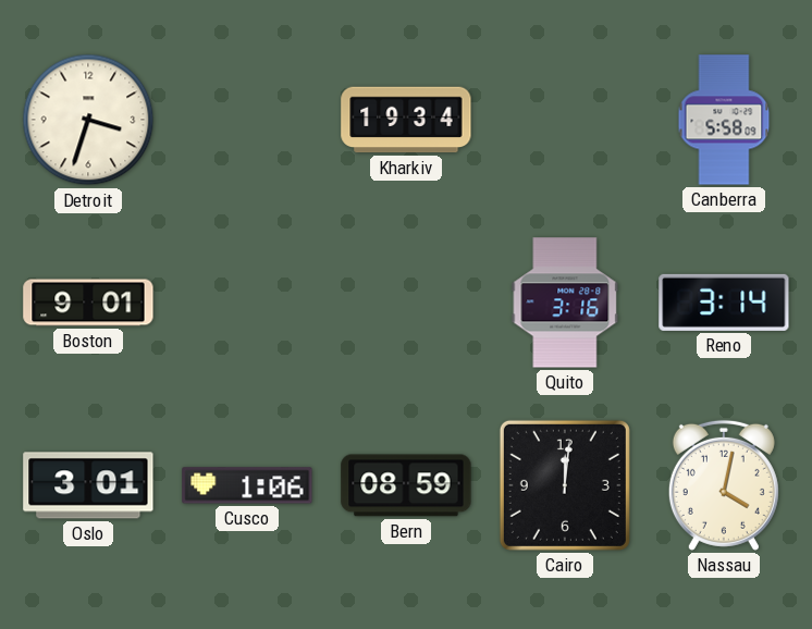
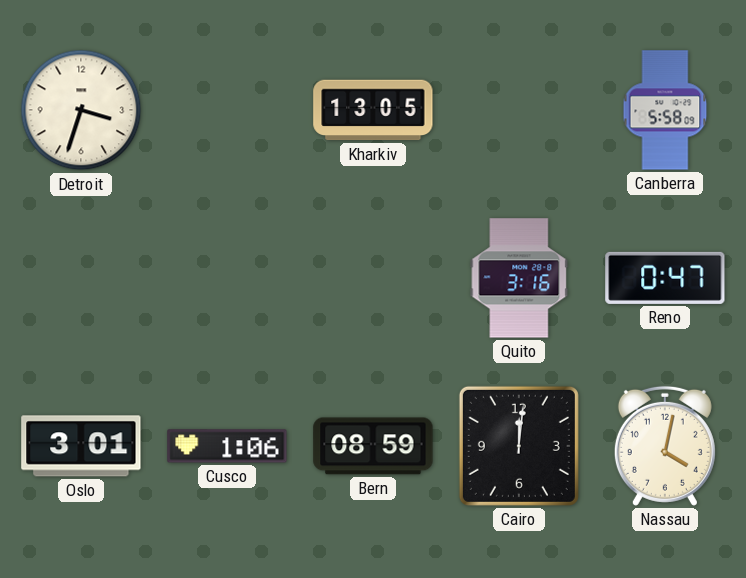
Kharkiv: 19:34 -> 13:05
Boston: 9:01 -> none
Reno: 3:14 -> 0:47
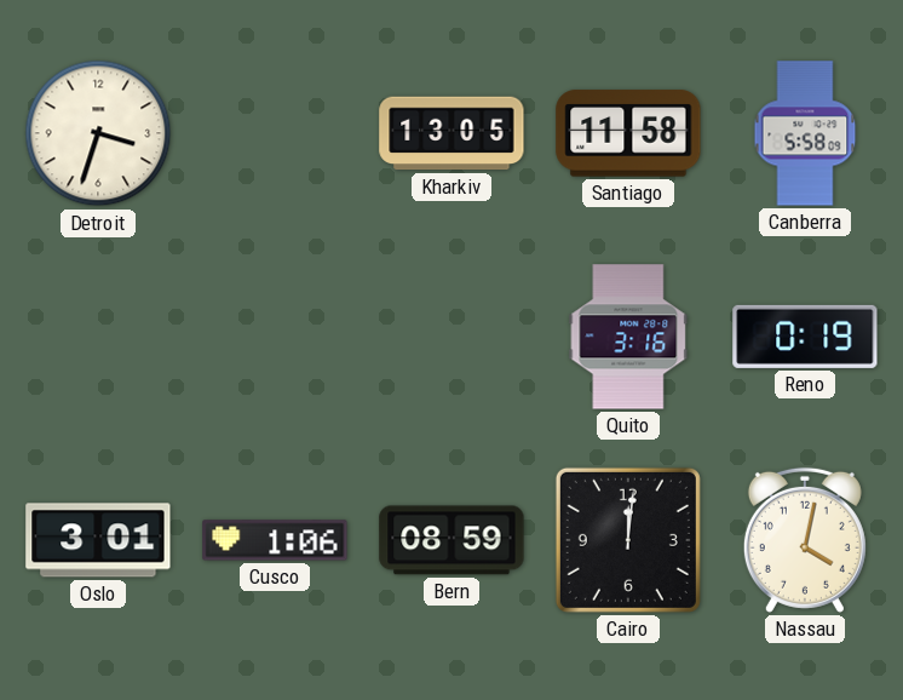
Santiago: none -> 11:58
Reno: 0:47 -> 0:19
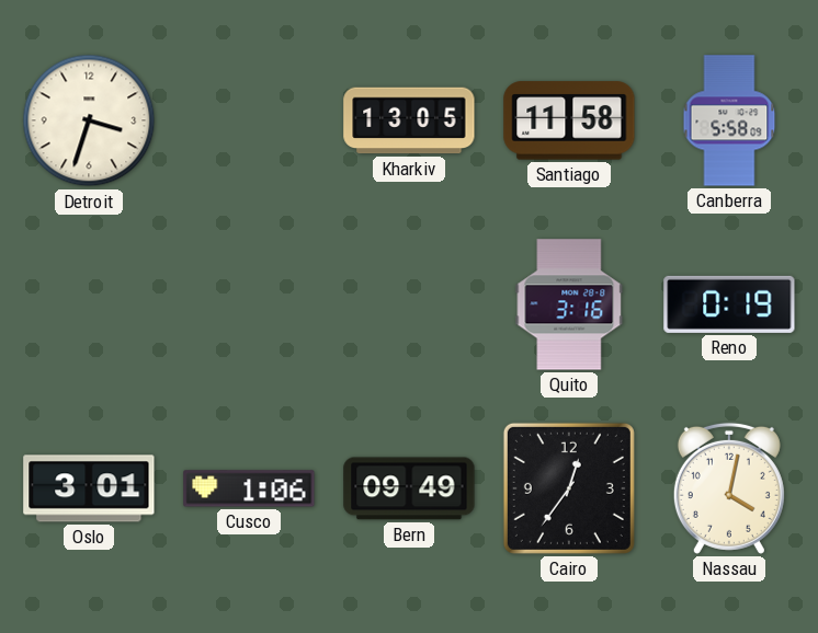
Bern: 08:59 -> 09:49
Cairo: 12:01 -> 12:36
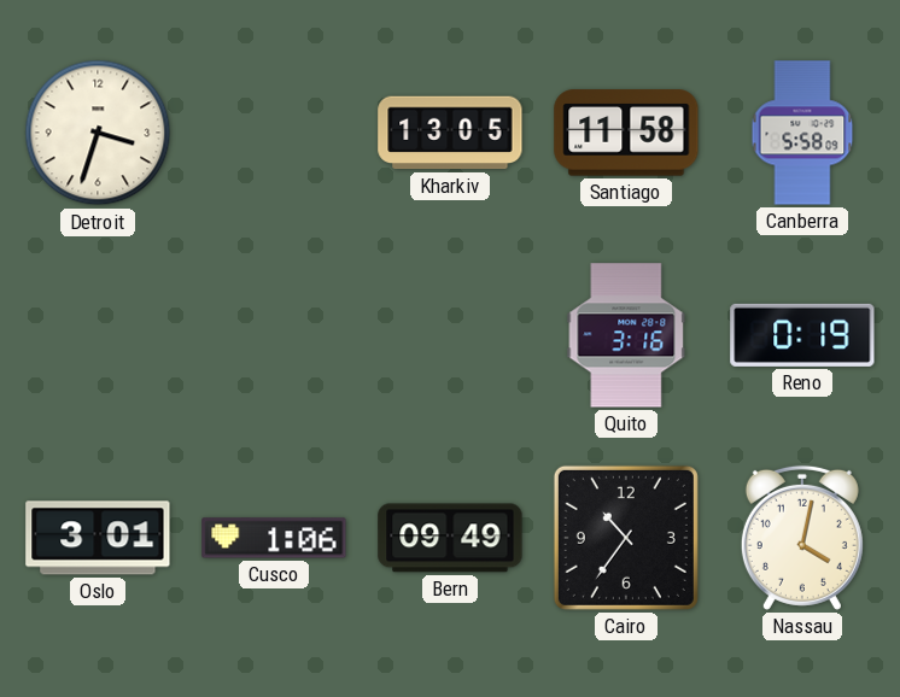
Cairo: 12:36 -> 10:36
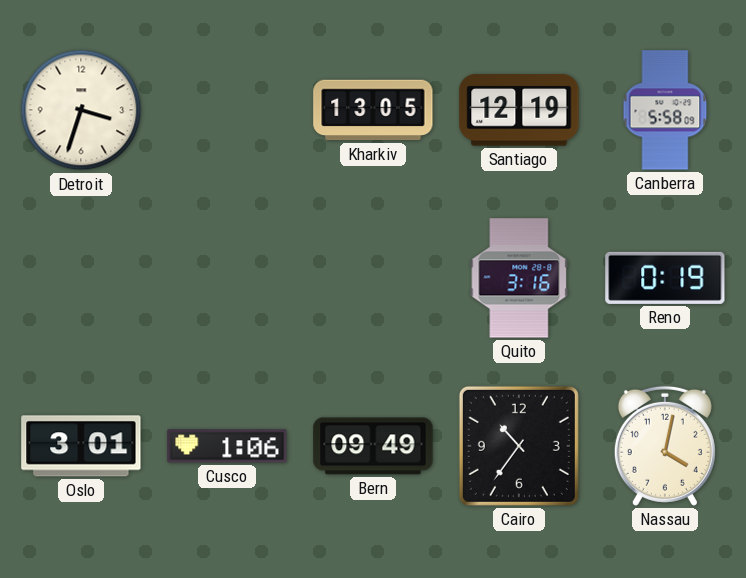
Santiago: 11:58 -> 12:19
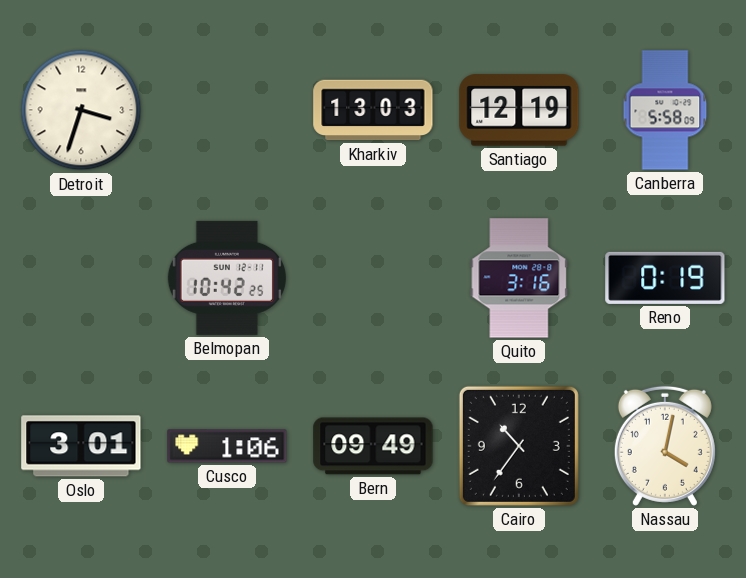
Kharkiv: 13:05 -> 13:03
Belmopan: none -> 10:42
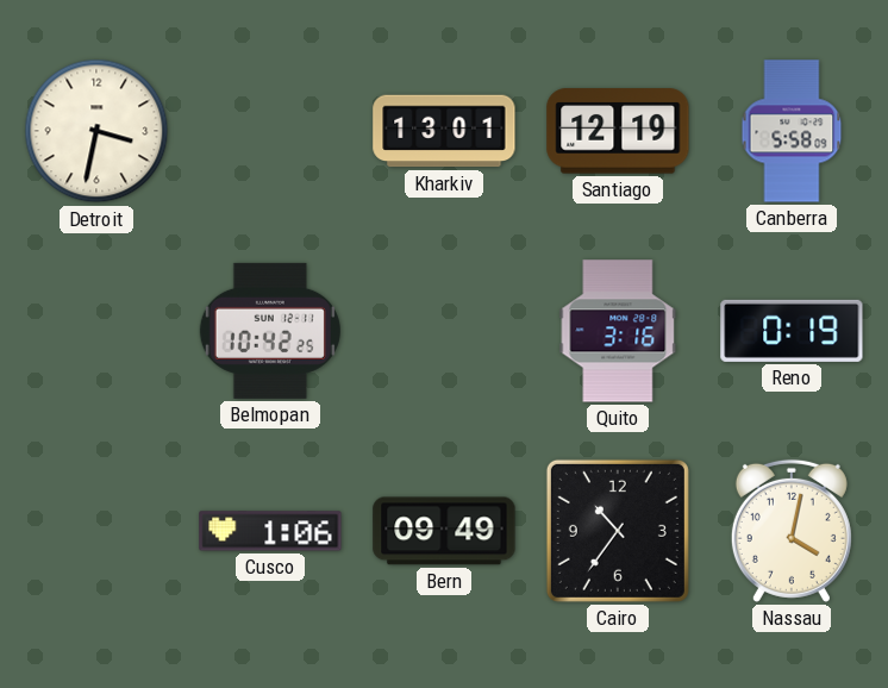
Detroit: 3:33 -> 3:32
Kharkiv: 13:03 -> 13:01
Oslo: 3:01 -> none
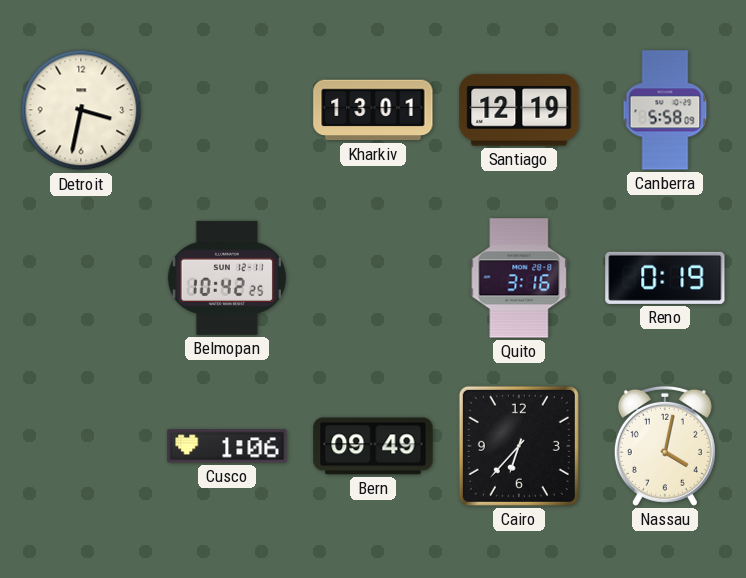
Cairo: 10:36 -> 6:37
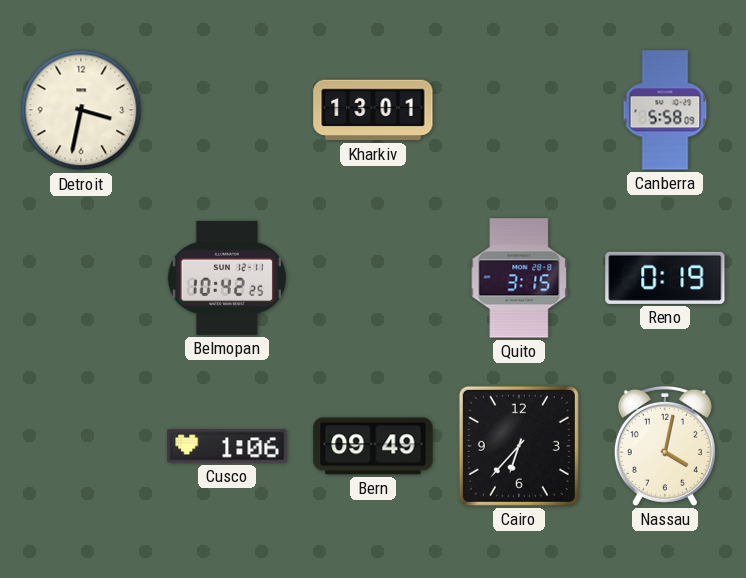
Santiago: 12:19 -> none
Quito: 3:16 -> 3:15
